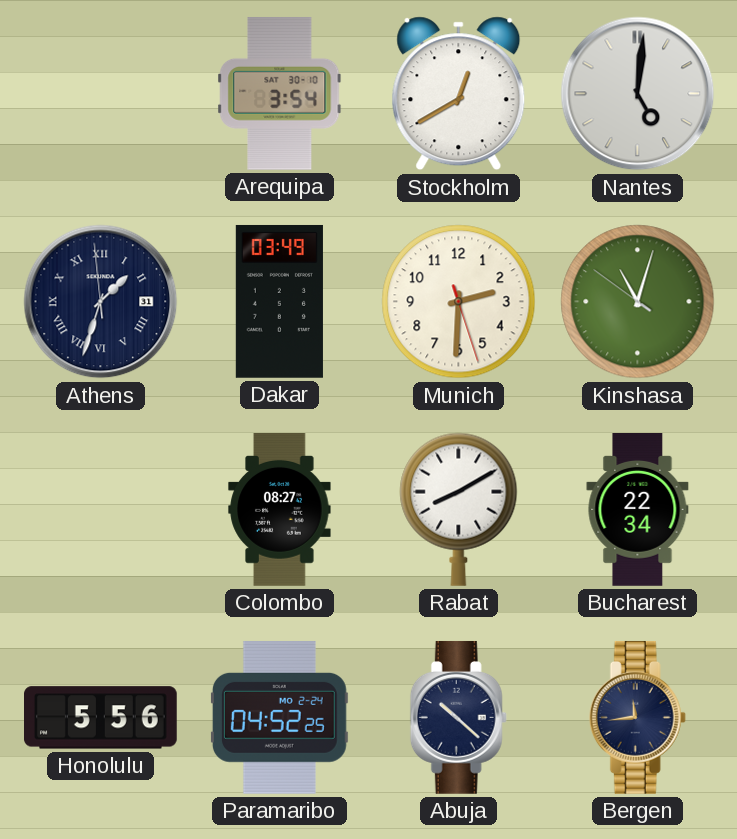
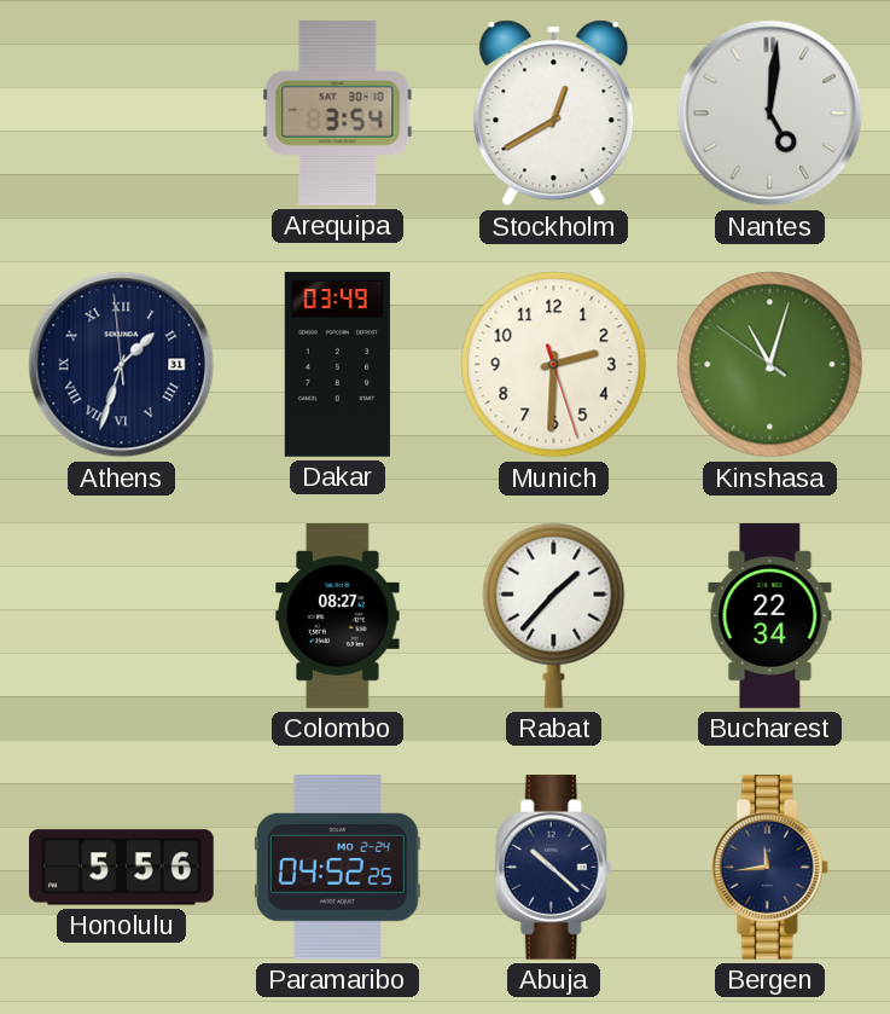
Rabat: 8:10 -> 1:37
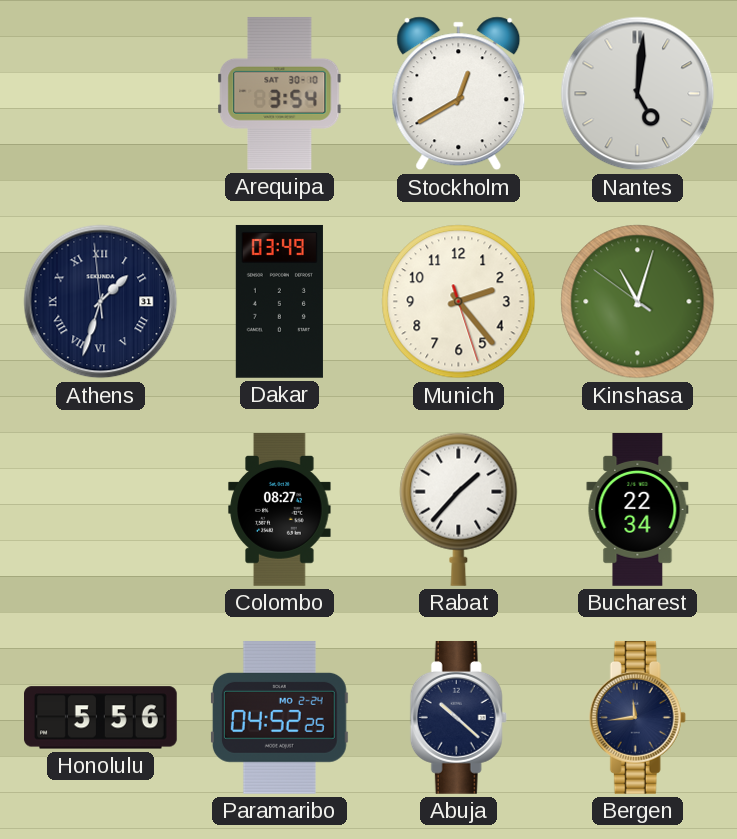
Munich: 2:30 -> 2:23
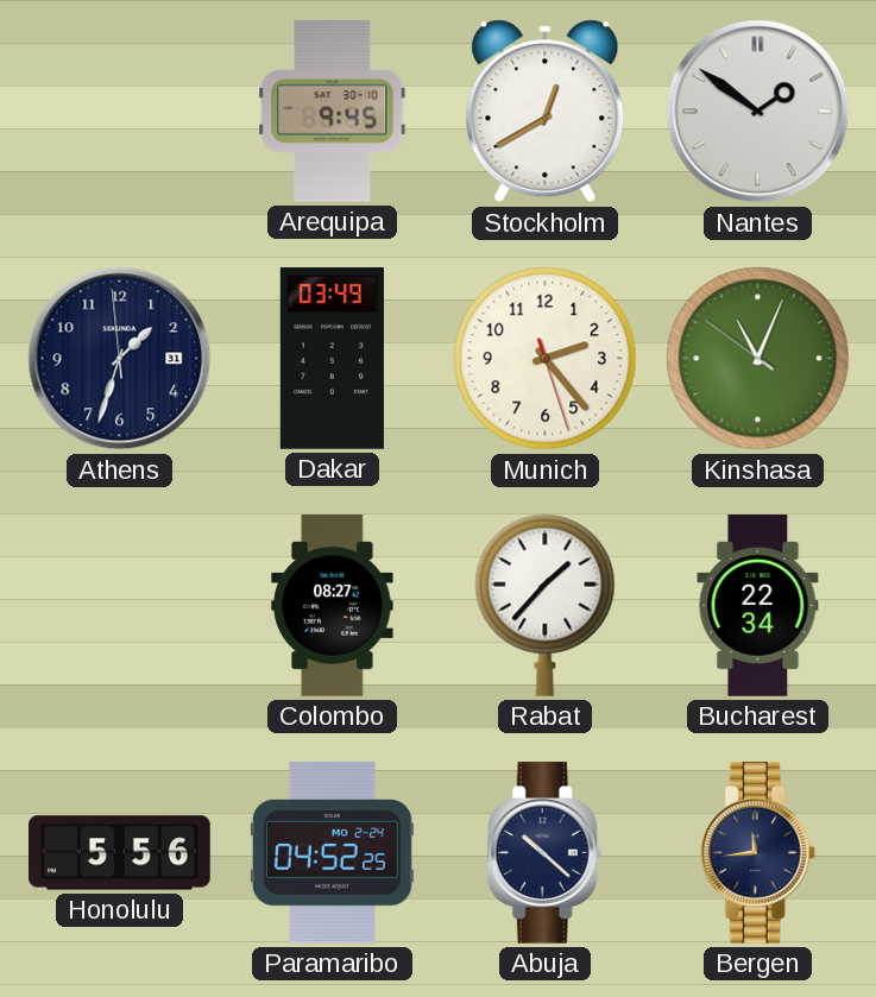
Arequipa: 3:54 -> 9:45
Nantes: 5:01 -> 1:51
Athens numerals: Roman -> Arabic
Kinshasa: 11:02 -> 11:03
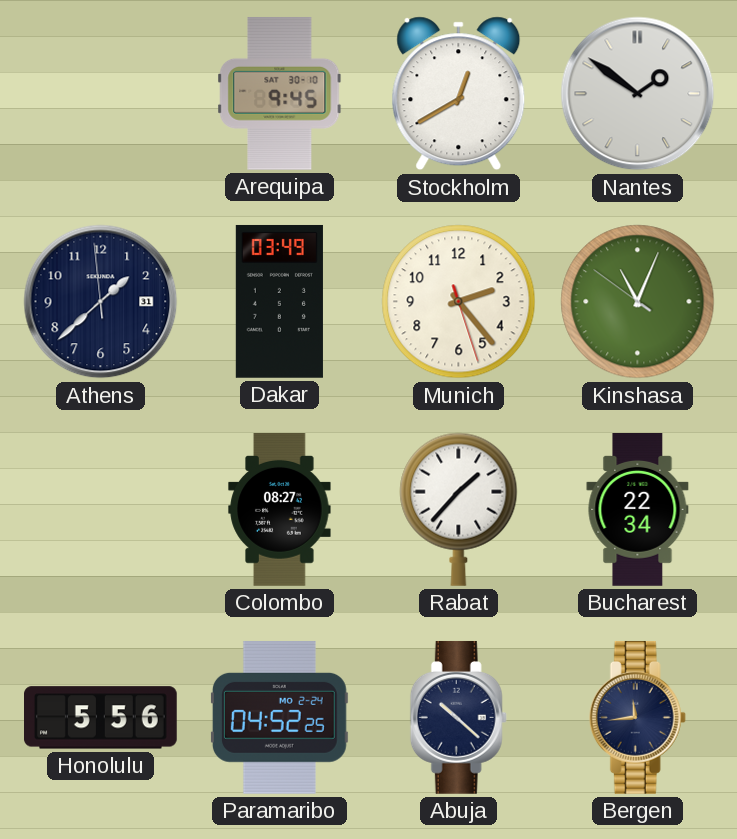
Athens: 1:32 -> 1:37
